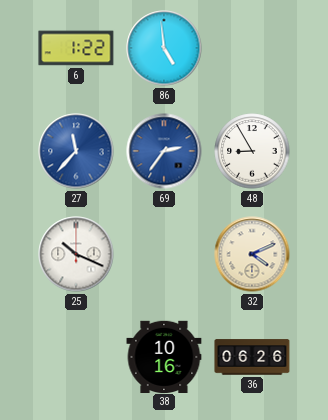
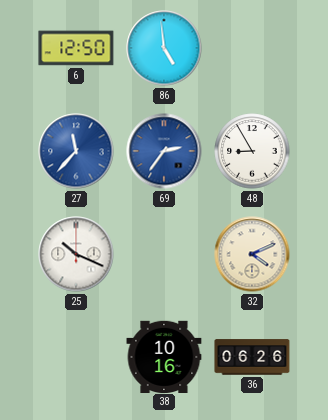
6: 1:22 -> 12:50
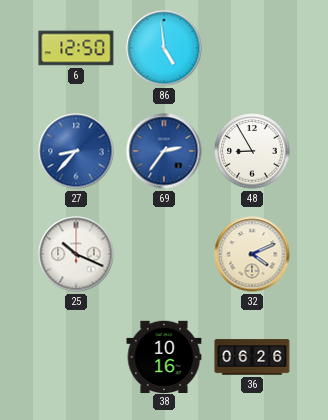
27: 11:37 -> 8:37
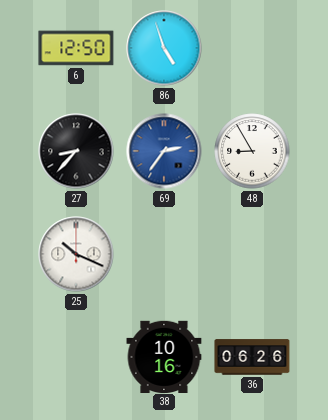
86: 4:59 -> 4:57
27 dial: blue -> black
32: 4:11 -> none
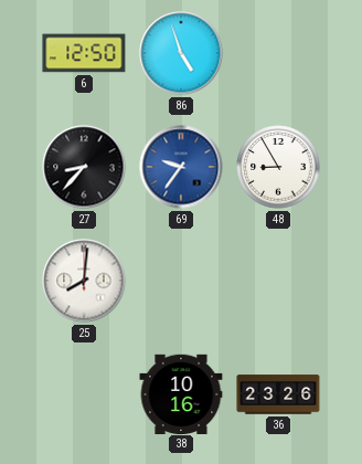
69: 2:36 -> 9:36
25: 10:19 -> 8:01
36: 06:26 -> 23:26
